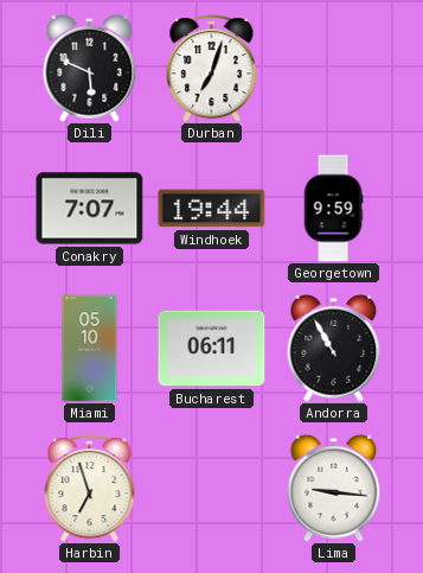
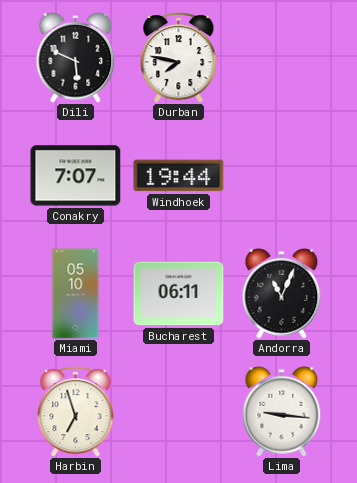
Durban: 7:03 -> 7:47
Georgetown: 9:59 -> none
Andorra: 10:55 -> 11:04
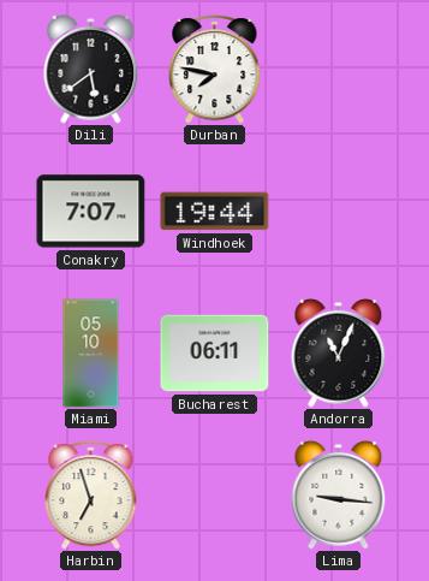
Dili: 5:49 -> 5:39
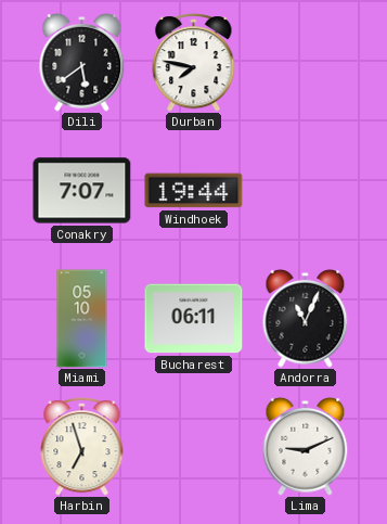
Lima: 9:16 -> 9:11
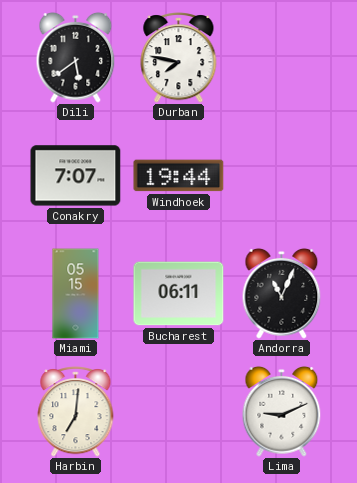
Miami: 05:10 -> 05:15
Harbin: 6:57 -> 7:01
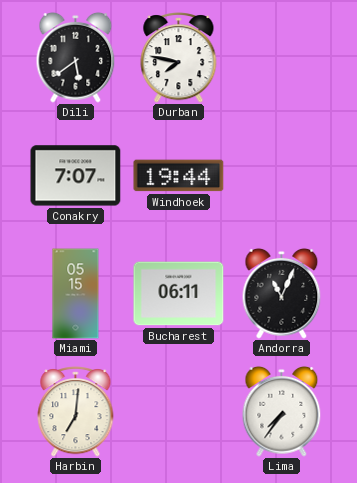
Lima: 9:11 -> 7:36
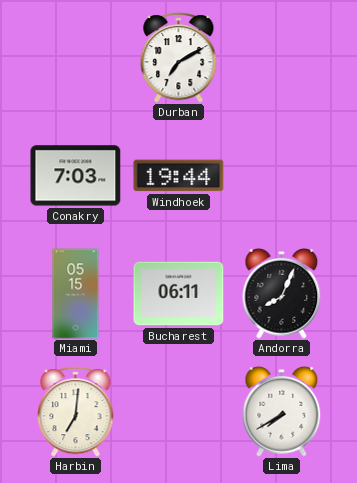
Dili: 5:39 -> none
Durban: 7:47 -> 7:10
Conakry: 7:07 -> 7:03
Andorra: 11:04 -> 8:04
Lima: 7:36 -> 7:40
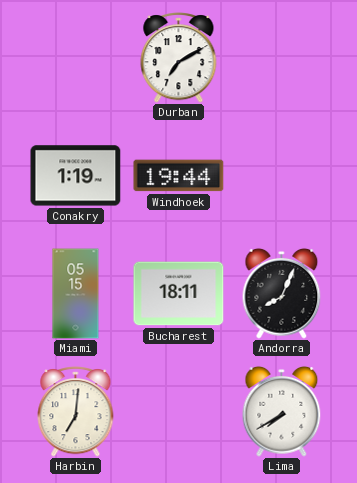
Conakry: 7:03 -> 1:19
Bucharest: 06:11 -> 18:11
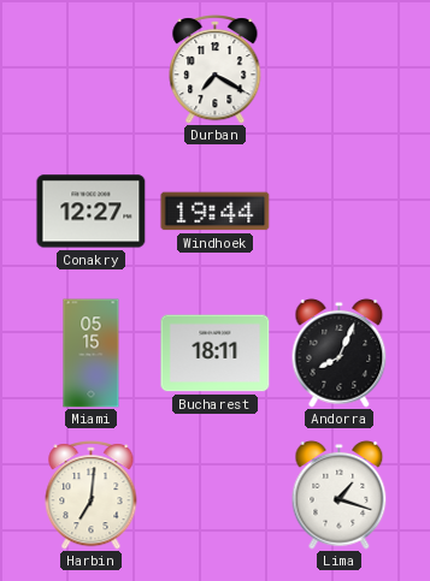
Durban: 7:10 -> 7:20
Conakry: 1:19 -> 12:27
Lima: 7:40 -> 1:18
